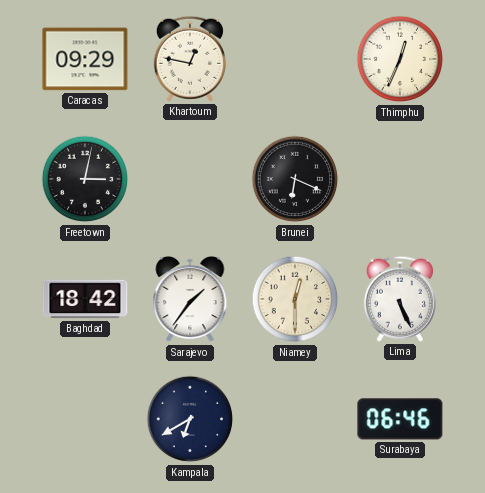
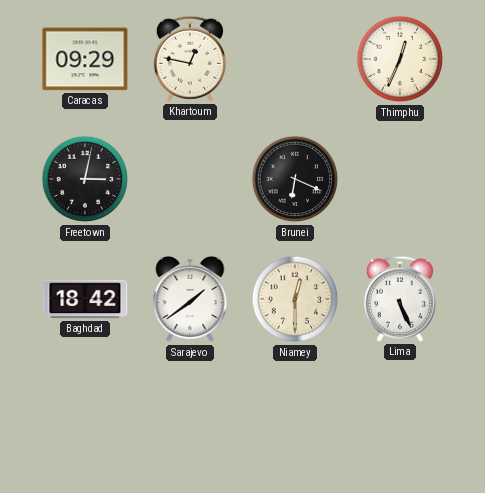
Sarajevo: 1:36 -> 1:39
Kampala: 6:40 -> none
Surabaya: 06:46 -> none
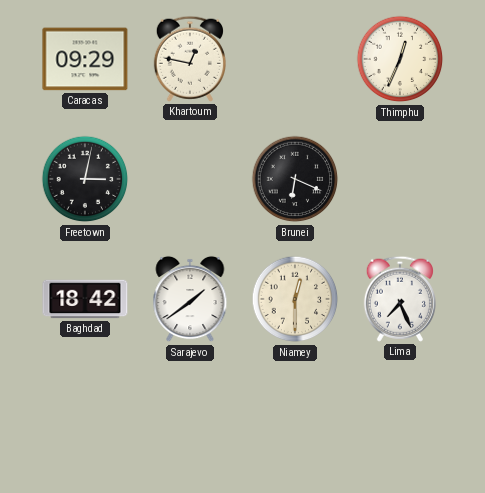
Lima: 5:26 -> 7:26
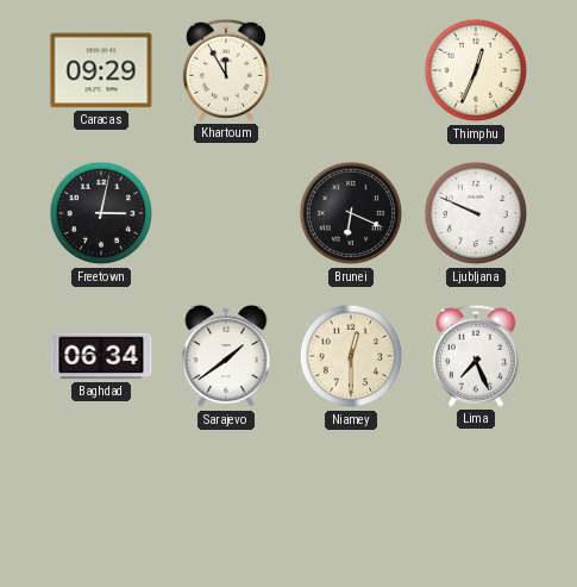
Khartoum: 12:47 -> 11:55
Ljubljana: none -> 9:49
Baghdad: 18:42 -> 06:34
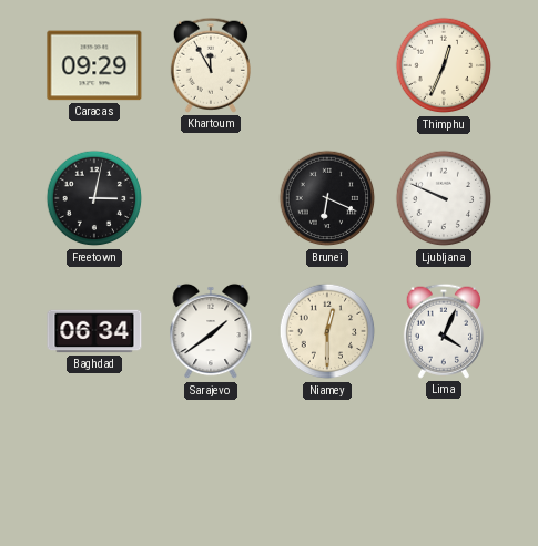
Lima: 7:26 -> 4:04
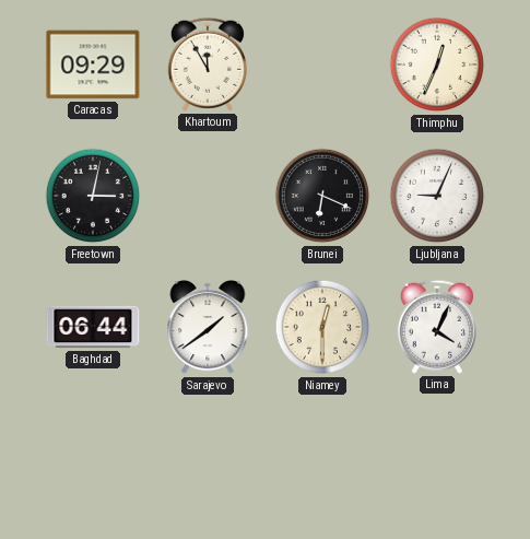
Ljubljana: 9:49 -> 9:04
Baghdad: 06:34 -> 06:44
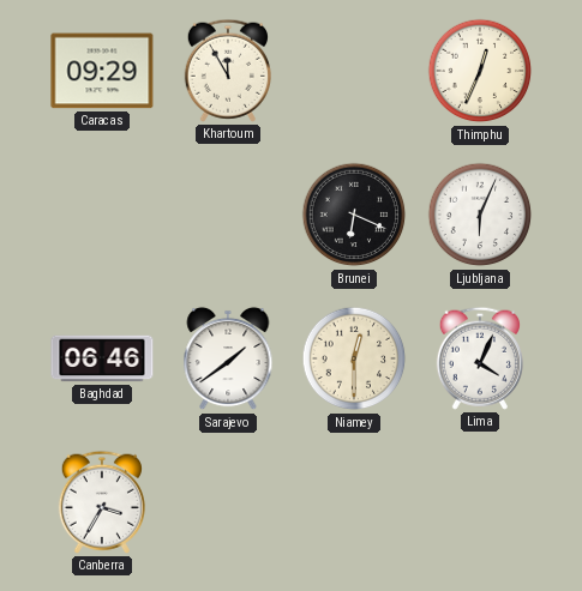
Freetown: 3:02 -> none
Ljubljana: 9:04 -> 6:04
Baghdad: 06:44 -> 06:46
Canberra: none -> 3:35
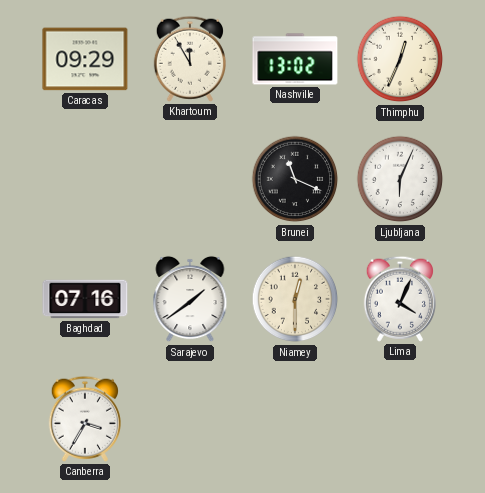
Nashville: none -> 13:02
Brunei: 6:19 -> 11:19
Baghdad: 06:46 -> 07:16
